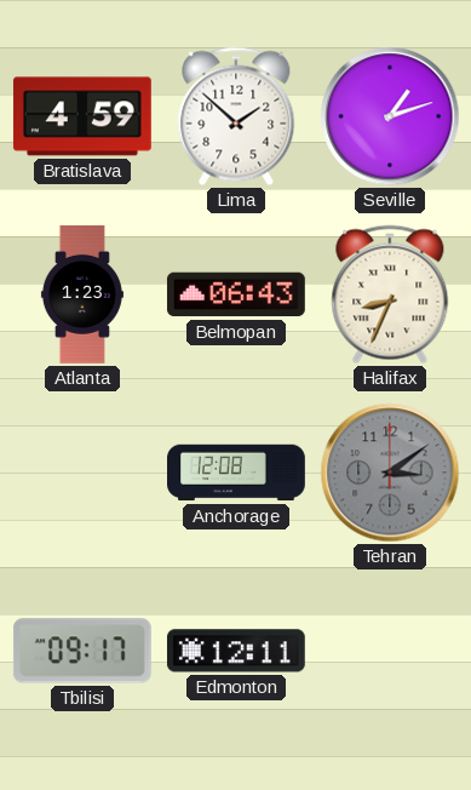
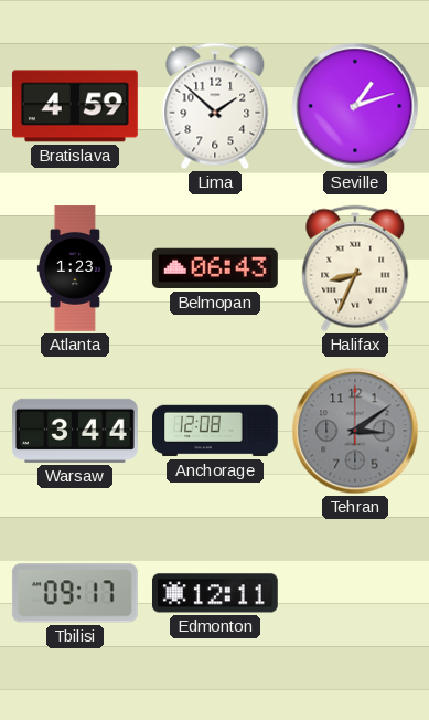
Warsaw: none -> 3:44
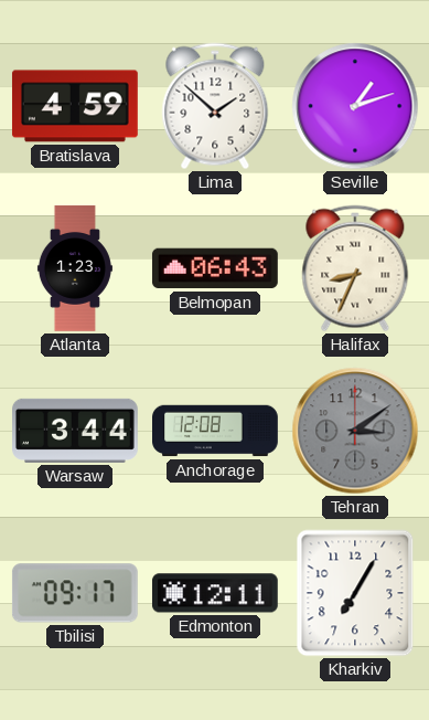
Kharkiv: none -> 7:05
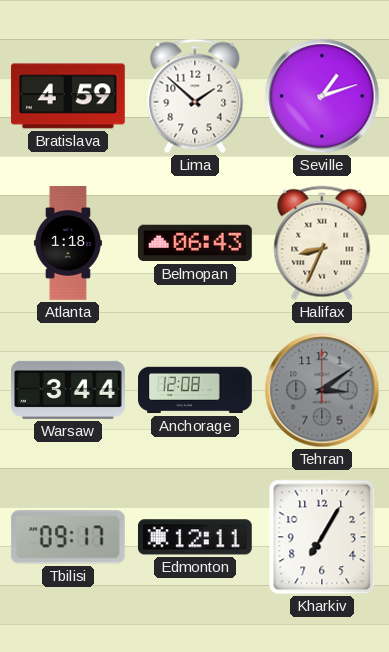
Atlanta: 1:23 -> 1:18
